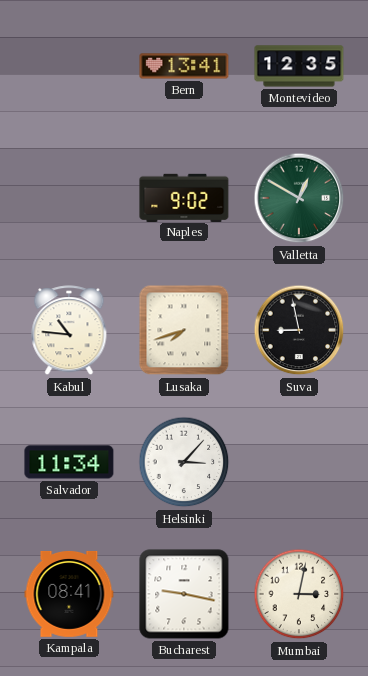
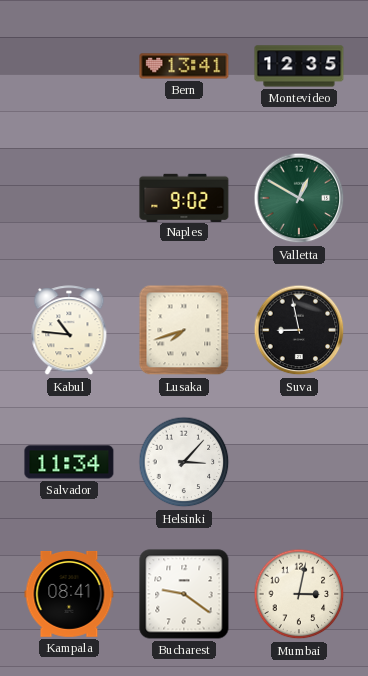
Bucharest: 9:17 -> 9:21
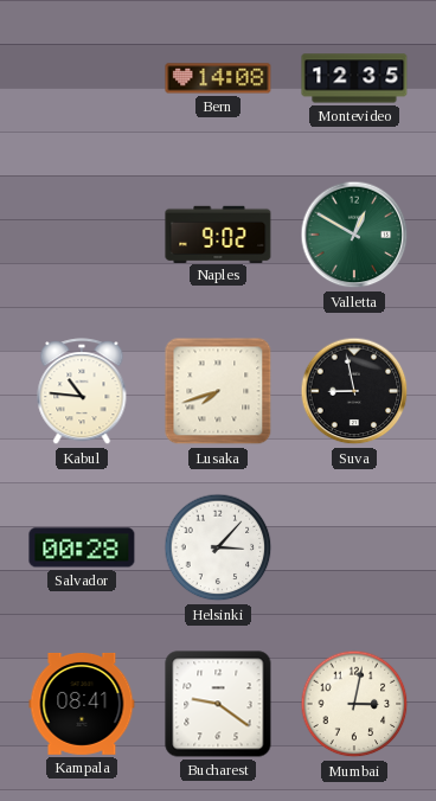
Bern: 13:41 -> 14:08
Salvador: 11:34 -> 00:28
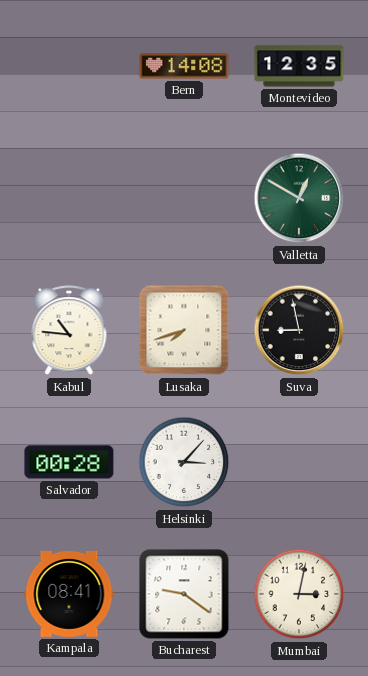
Naples: 9:02 -> none
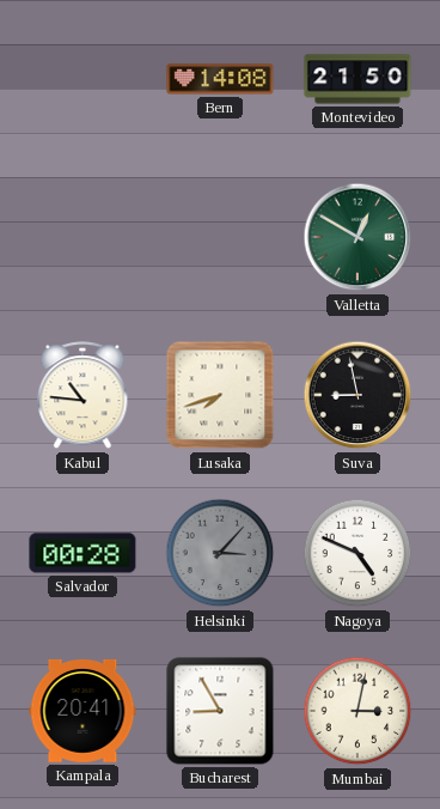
Montevideo: 12:35 -> 21:50
Helsinki dial: white -> grey
Nagoya: none -> 4:49
Kampala: 08:41 -> 20:41
Bucharest: 9:21 -> 8:55
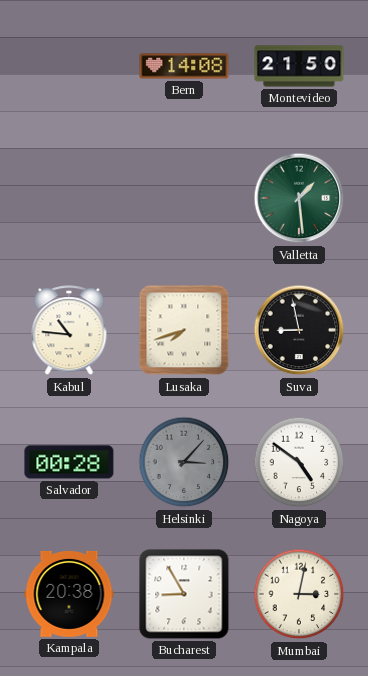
Valletta: 12:50 -> 1:29
Nagoya: 4:49 -> 4:51
Kampala: 20:41 -> 20:38
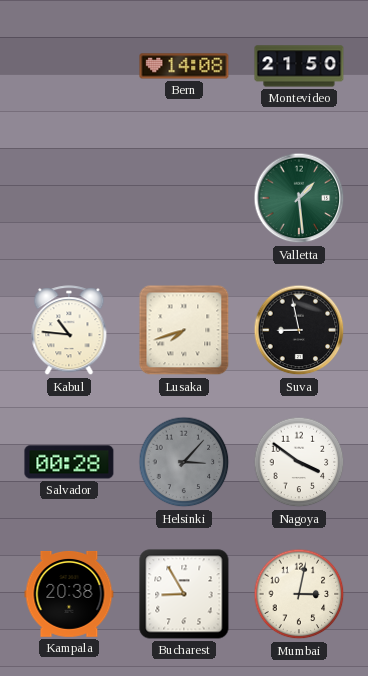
Nagoya: 4:51 -> 3:51
